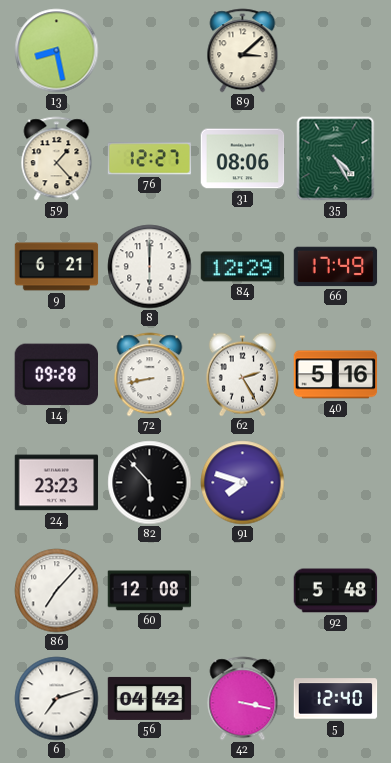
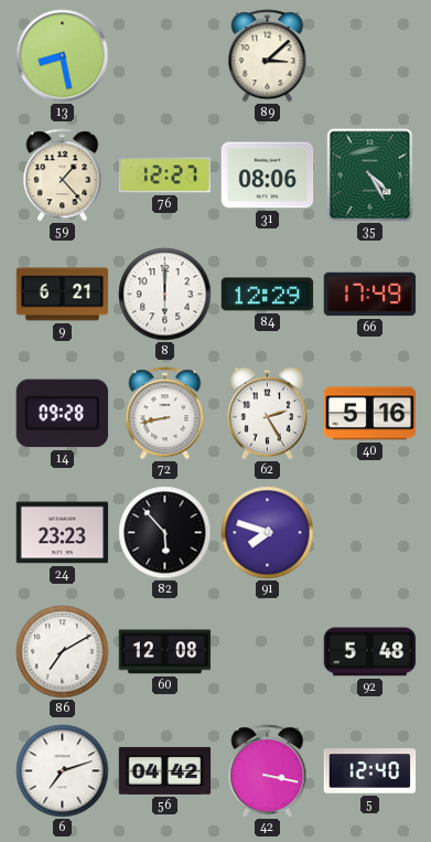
86: 7:07 -> 7:10
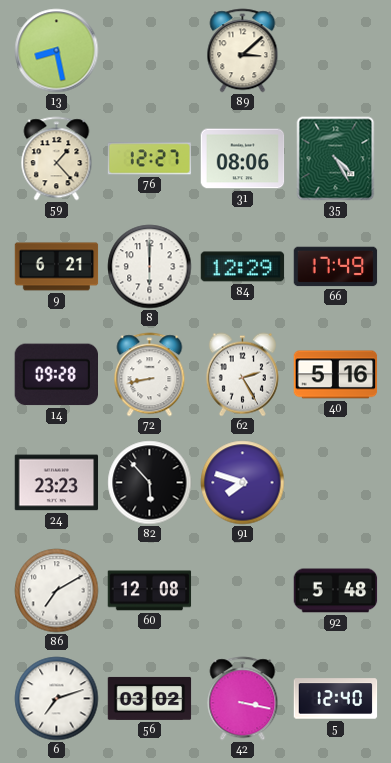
56: 04:42 -> 03:02
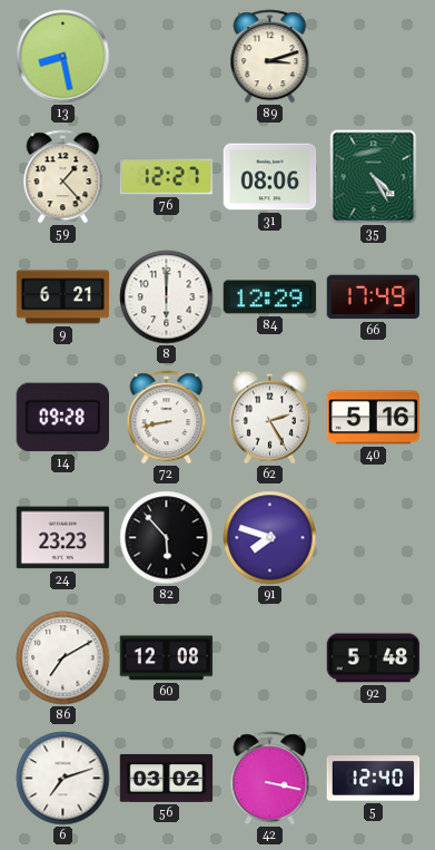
89: 3:08 -> 3:12
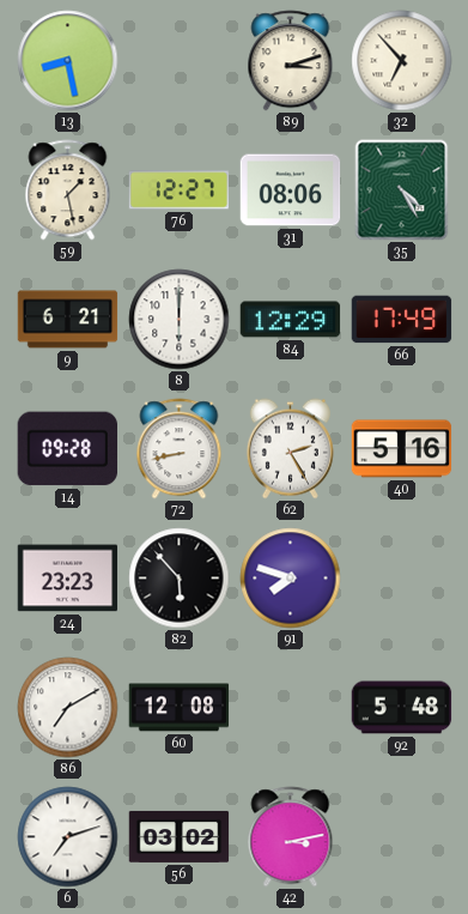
32: none -> 6:53
59: 1:23 -> 1:28
42: 3:17 -> 3:13
5: 12:40 -> none
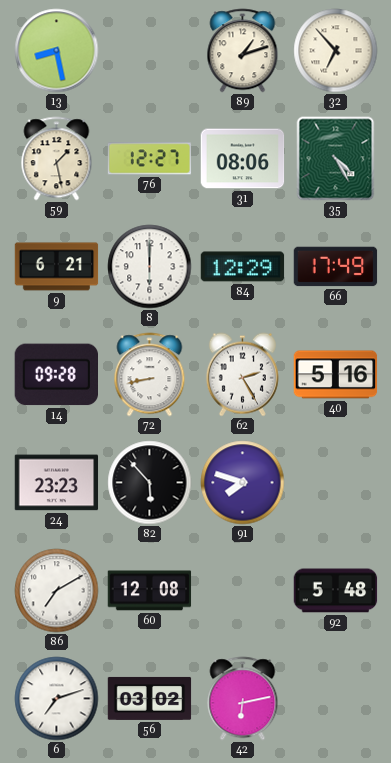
89: 3:12 -> 1:12
42: 3:13 -> 6:13
